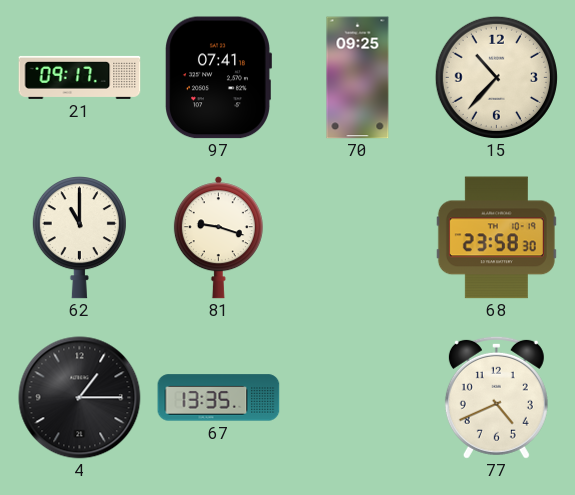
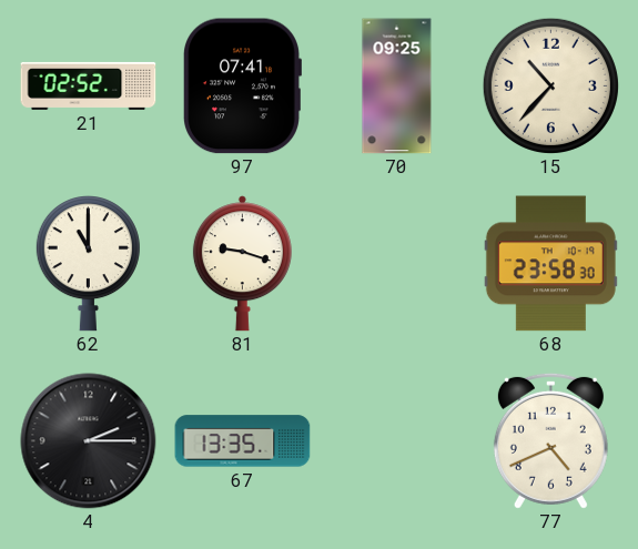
21: 09:17 -> 02:52
4: 1:15 -> 2:15
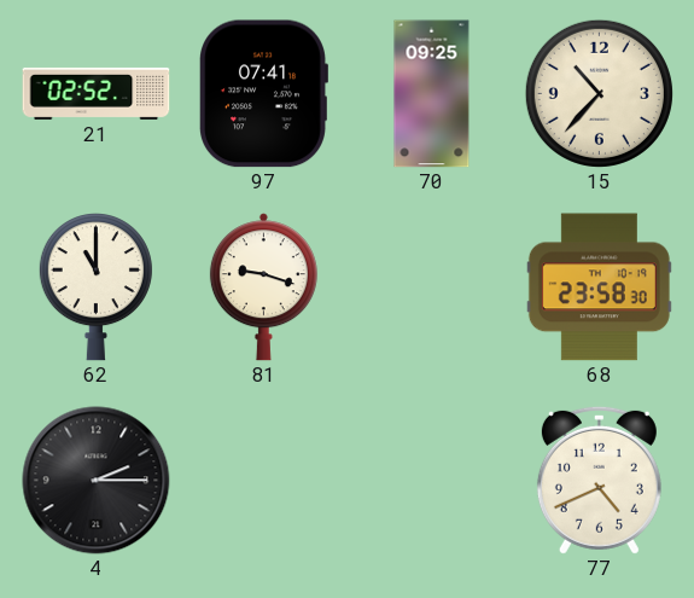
67: 13:35 -> none
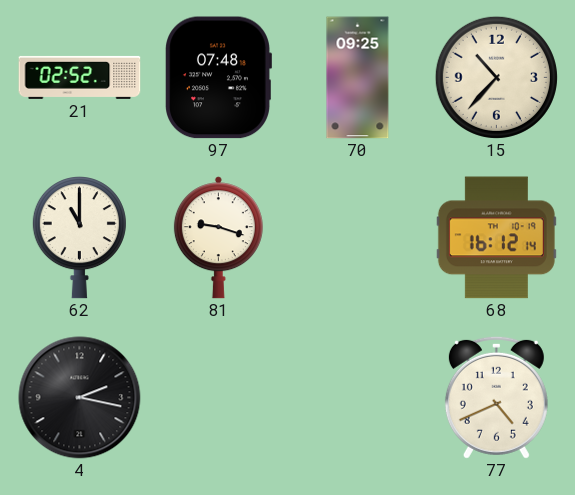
97: 07:41 -> 07:48
68: 23:58 -> 16:12
4: 2:15 -> 2:17
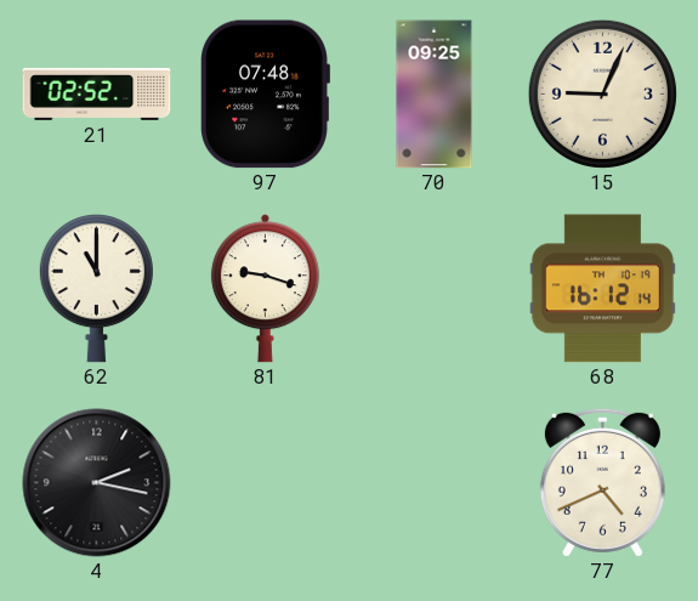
15: 10:37 -> 9:04
